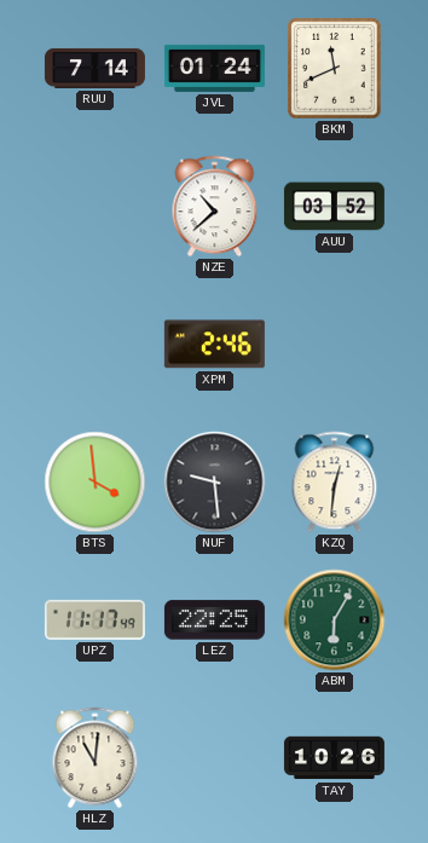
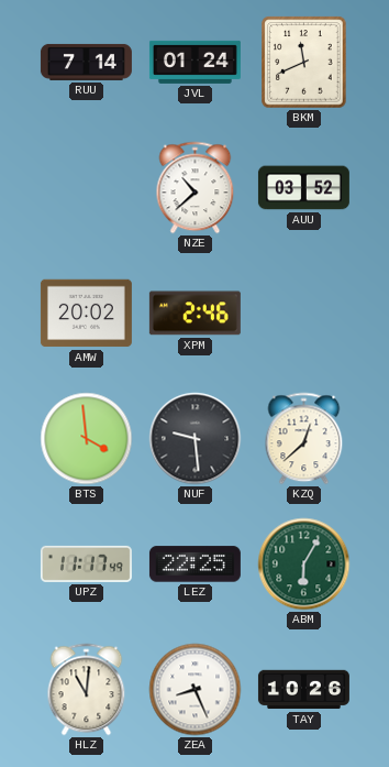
AMW: none -> 20:02
KZQ: 12:31 -> 12:38
ZEA: none -> 8:26
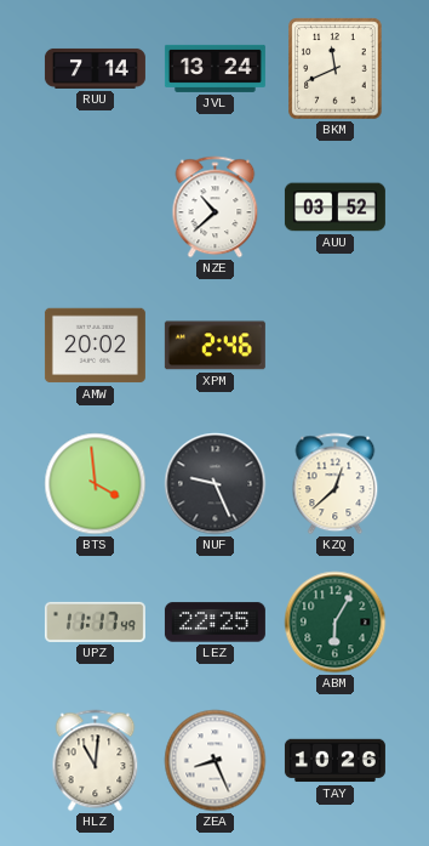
JVL: 01:24 -> 13:24
NUF: 9:29 -> 9:26
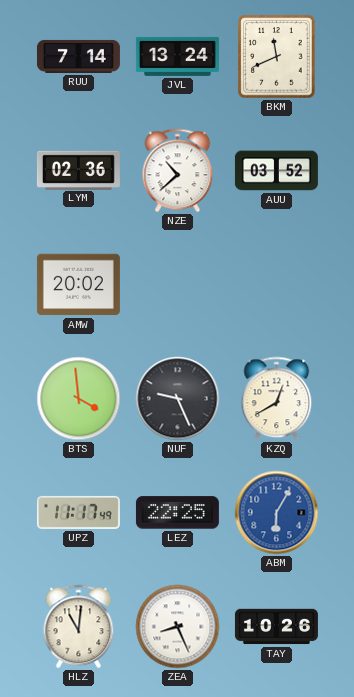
LYM: none -> 02:36
XPM: 2:46 -> none
KZQ: 12:38 -> 12:40
ABM dial: green -> blue
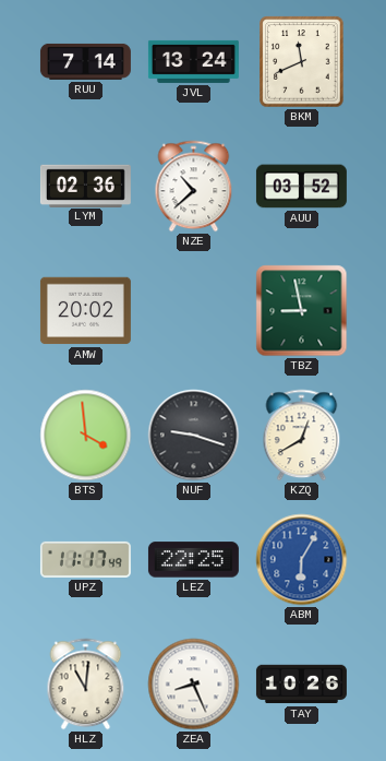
TBZ: none -> 8:58
NUF: 9:26 -> 9:18
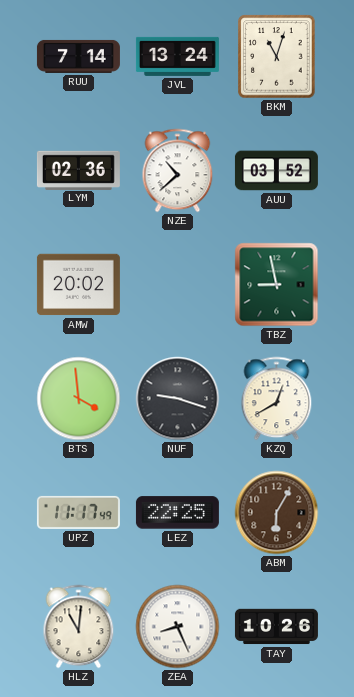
BKM: 11:41 -> 11:03
ABM dial: blue -> brown
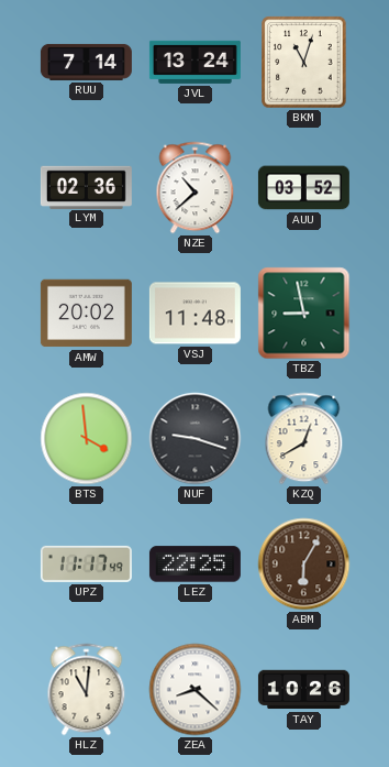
VSJ: none -> 11:48
ZEA: 8:26 -> 8:22
